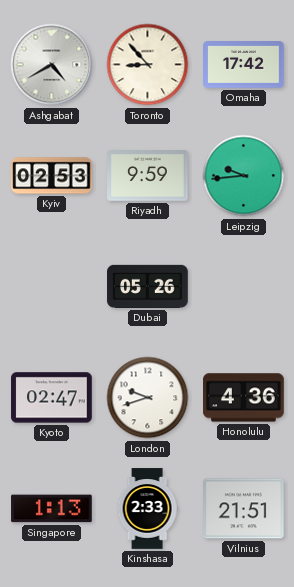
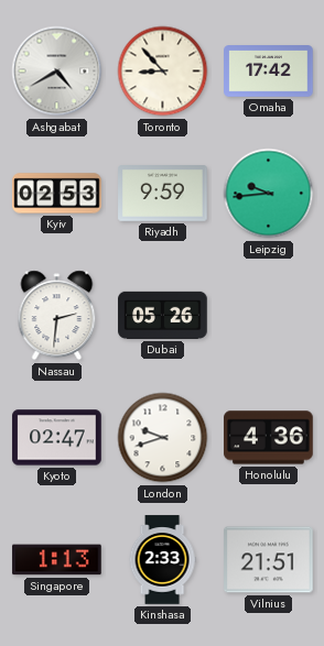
Nassau: none -> 2:31
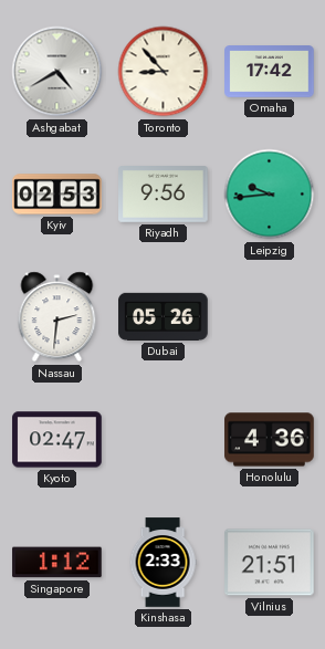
Riyadh: 9:59 -> 9:56
London: 9:42 -> none
Singapore: 1:13 -> 1:12
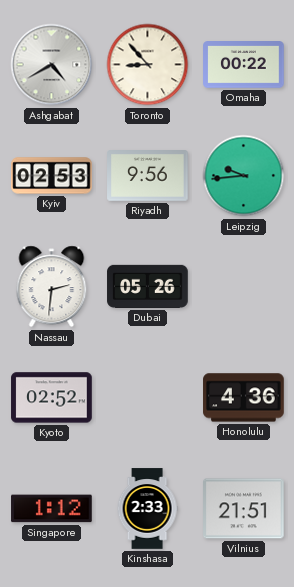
Omaha: 17:42 -> 00:22
Kyoto: 02:47 -> 02:52
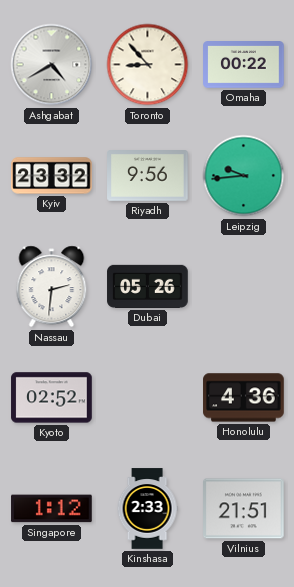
Kyiv: 02:53 -> 23:32
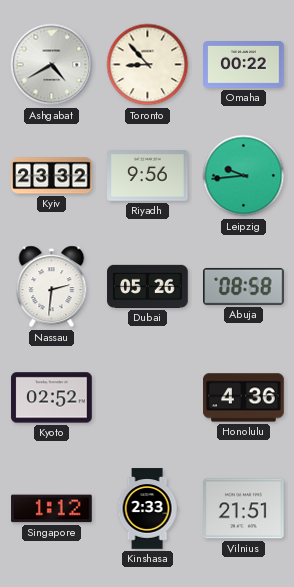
Abuja: none -> 08:58
